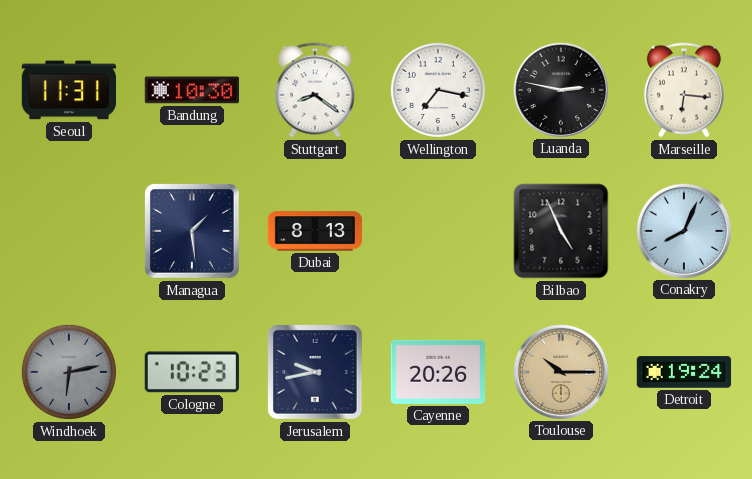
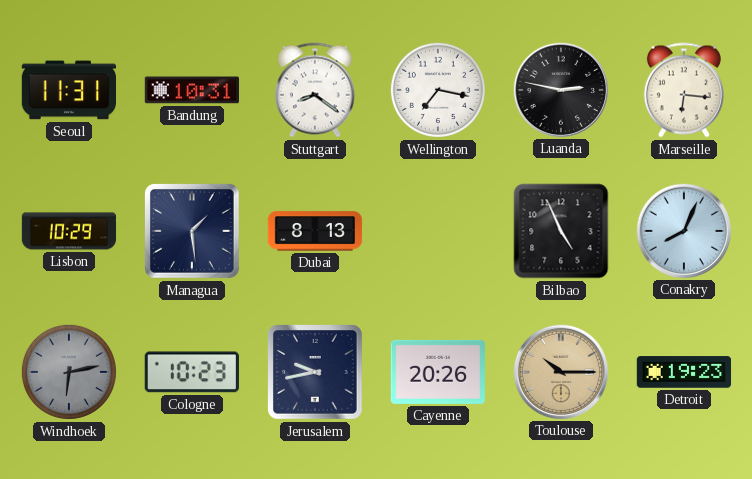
Bandung: 10:30 -> 10:31
Lisbon: none -> 10:29
Detroit: 19:24 -> 19:23
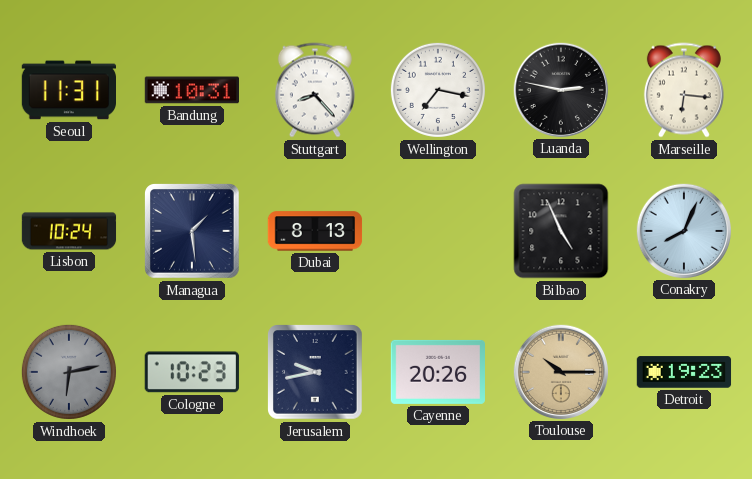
Stuttgart: 8:21 -> 8:23
Lisbon: 10:29 -> 10:24
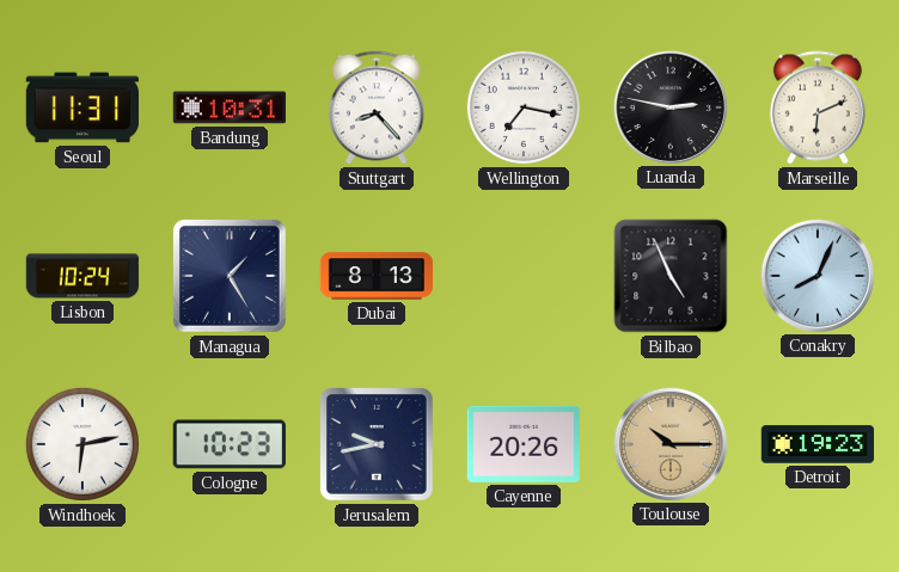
Marseille: 6:16 -> 6:11
Managua: 1:29 -> 1:25
Windhoek dial: grey -> white
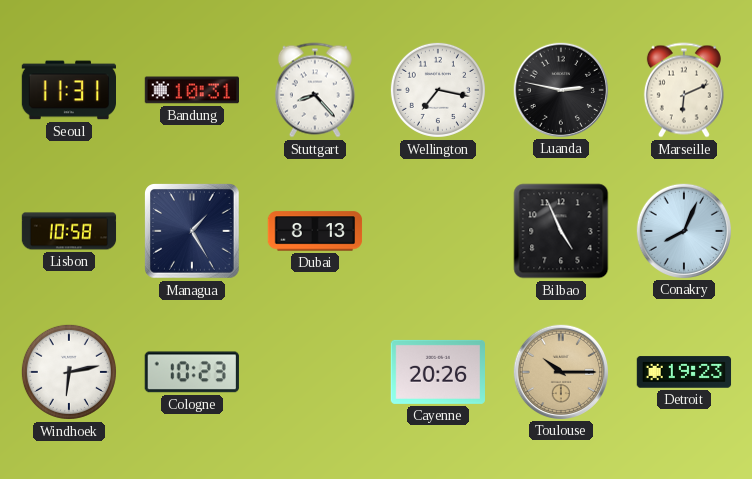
Lisbon: 10:24 -> 10:58
Jerusalem: 9:43 -> none
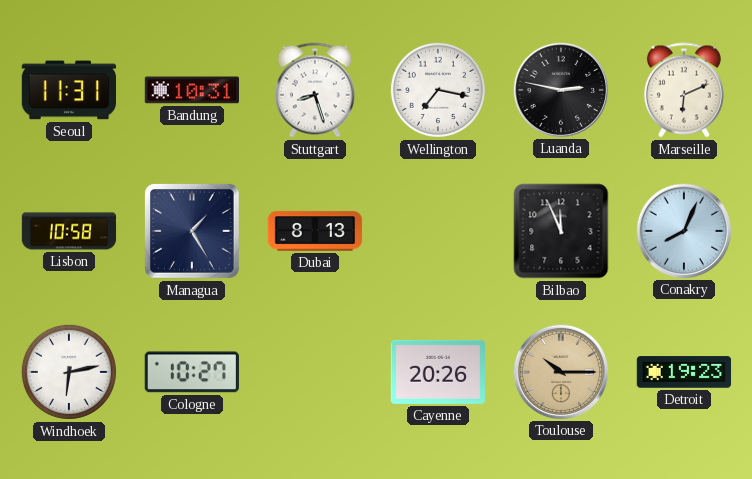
Stuttgart: 8:23 -> 8:27
Bilbao: 4:56 -> 11:56
Cologne: 10:23 -> 10:27
